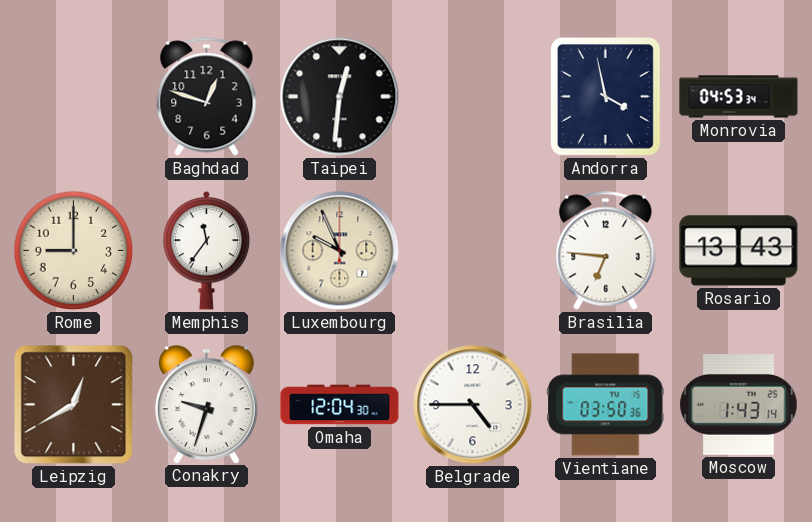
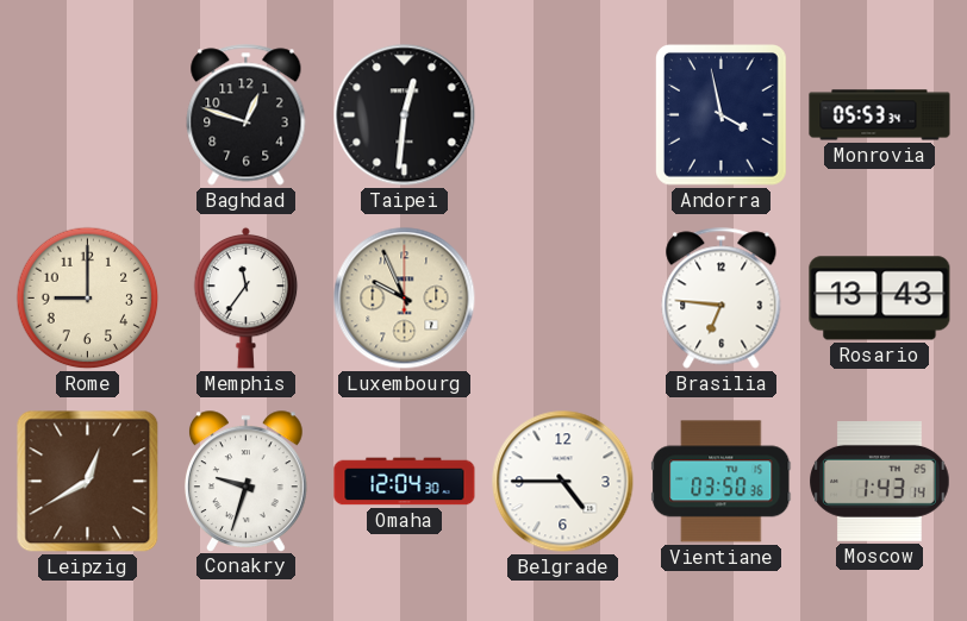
Monrovia: 04:53 -> 05:53
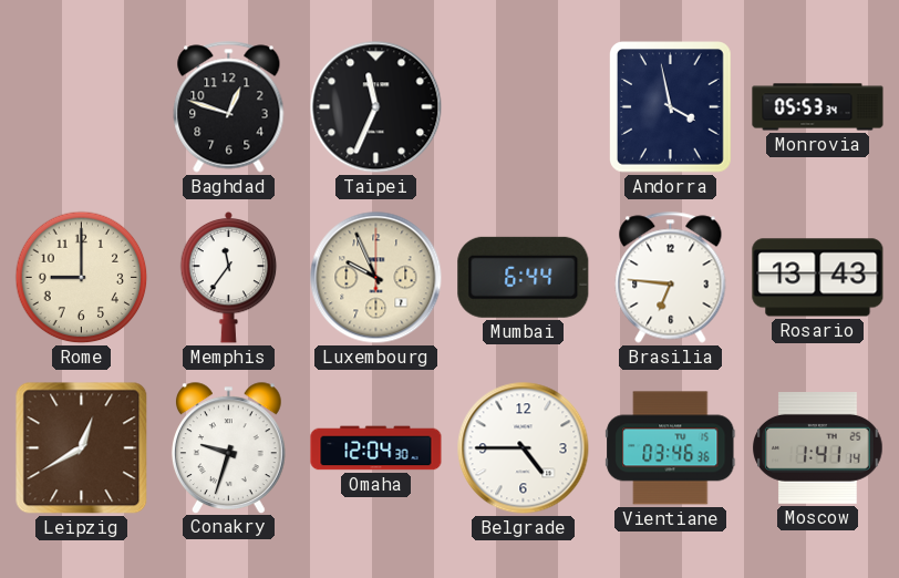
Taipei: 12:31 -> 11:34
Mumbai: none -> 6:44
Vientiane: 03:50 -> 03:46
Moscow: 1:43 -> 1:41
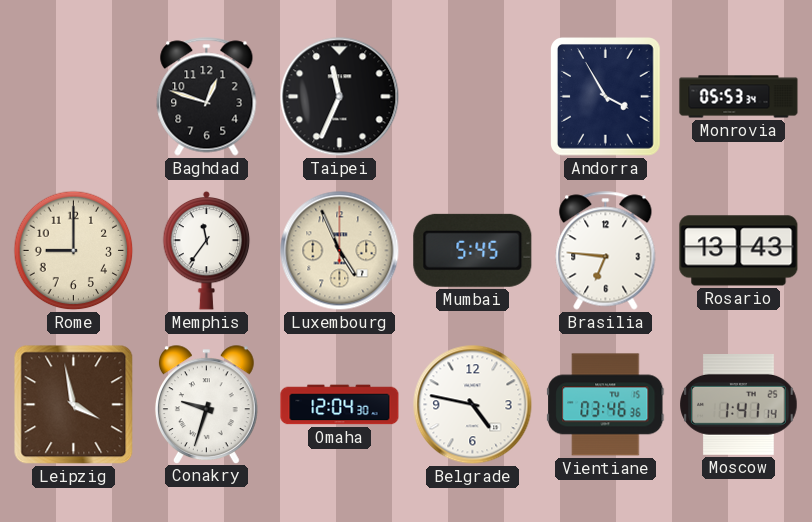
Andorra: 3:58 -> 3:55
Luxembourg: 9:56 -> 4:56
Mumbai: 6:44 -> 5:45
Leipzig: 12:40 -> 3:58
Belgrade: 4:45 -> 4:47
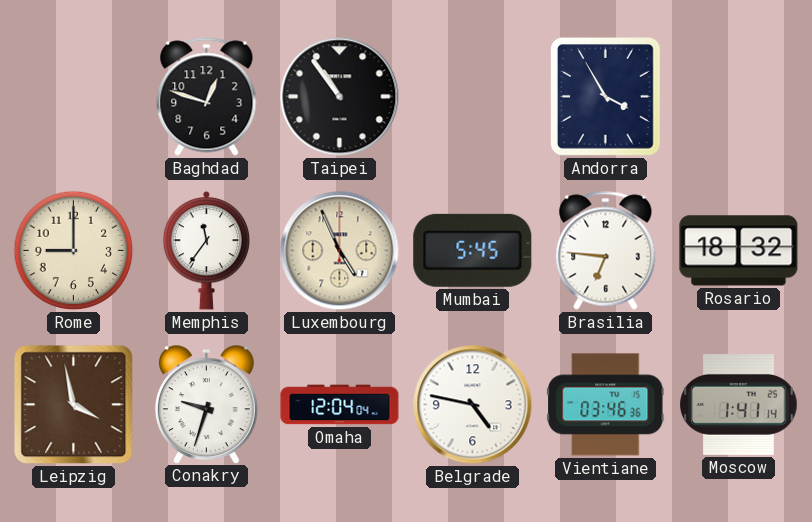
Taipei: 11:34 -> 10:54
Monrovia: 05:53 -> none
Rosario: 13:43 -> 18:32
Omaha: 12:04:30 -> 12:04:04
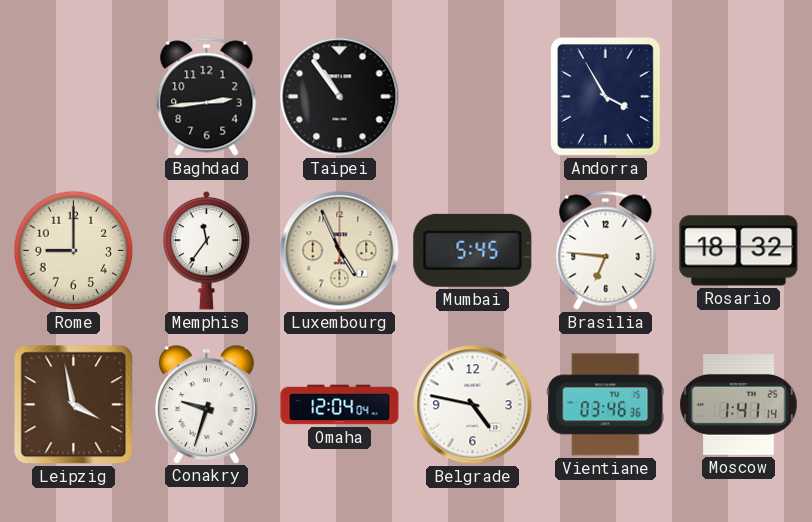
Baghdad: 12:48 -> 2:44
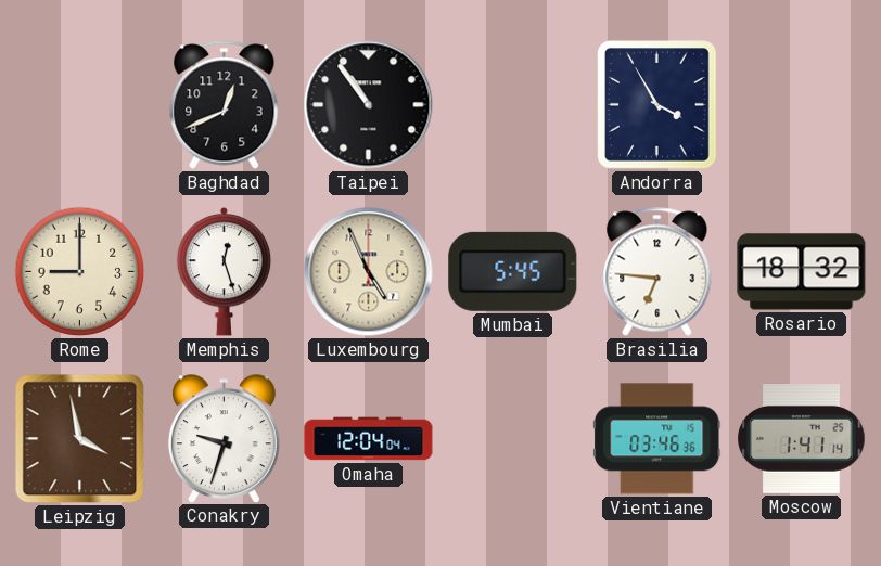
Baghdad: 2:44 -> 12:41
Memphis: 11:36 -> 12:27
Belgrade: 4:47 -> none
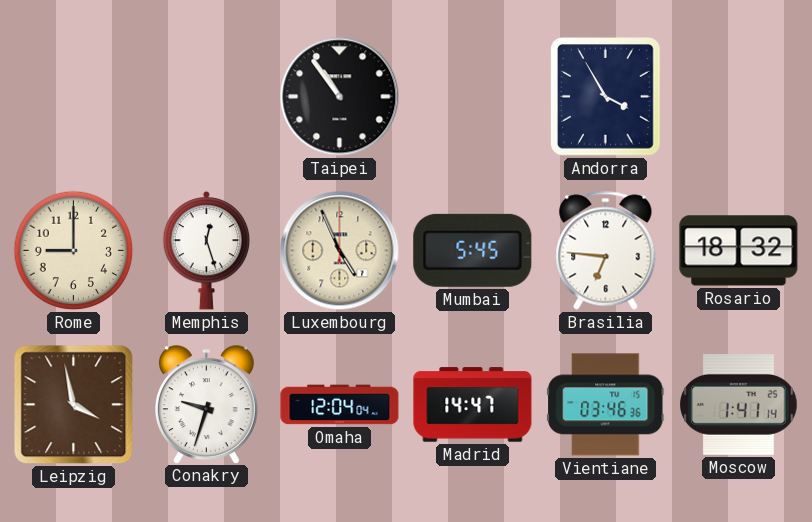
Baghdad: 12:41 -> none
Madrid: none -> 14:47
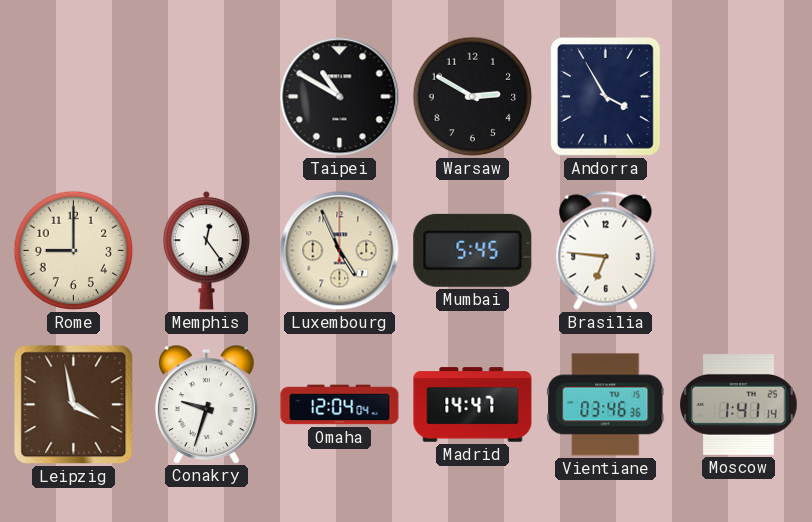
Taipei: 10:54 -> 10:50
Warsaw: none -> 2:50
Memphis: 12:27 -> 12:24
Rosario: 18:32 -> none
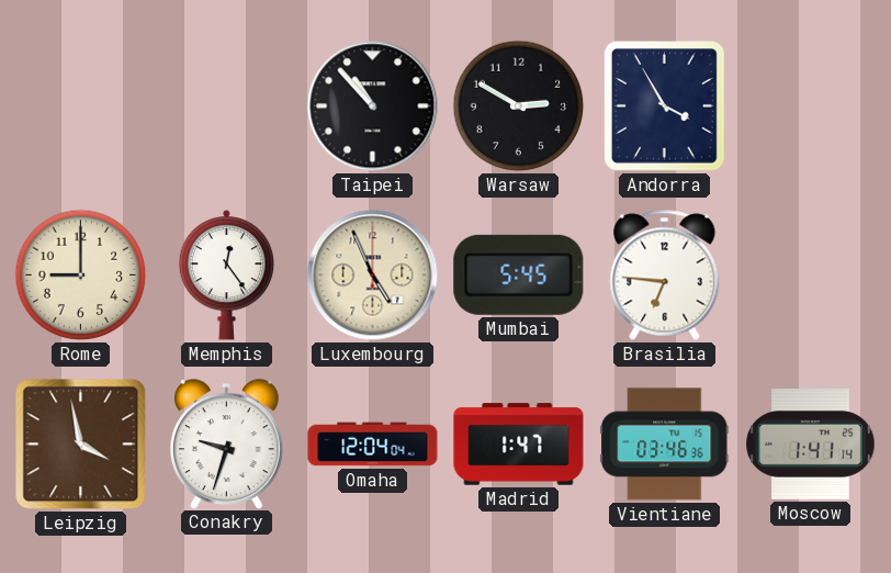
Taipei: 10:50 -> 10:53
Madrid: 14:47 -> 1:47
